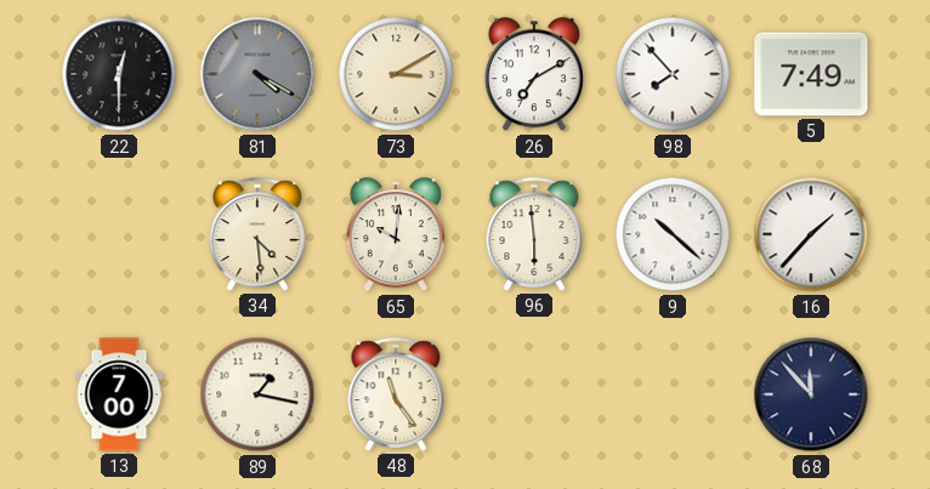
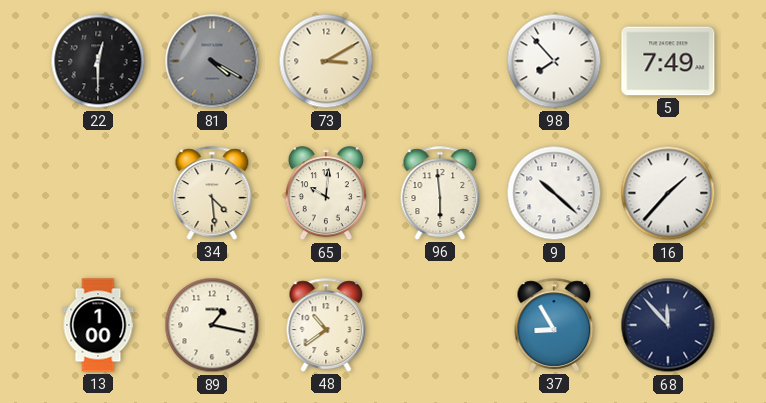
26: 7:10 -> none
13: 7:00 -> 1:00
48: 11:24 -> 10:39
37: none -> 8:55
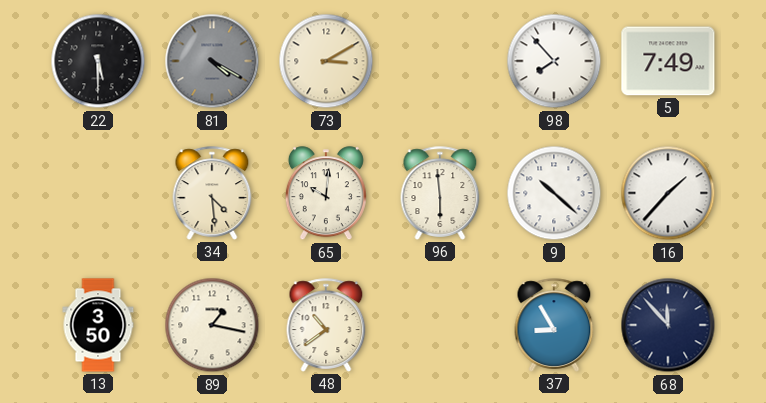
22: 12:30 -> 5:30
13: 1:00 -> 3:50
